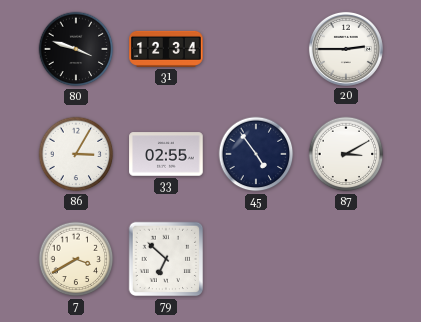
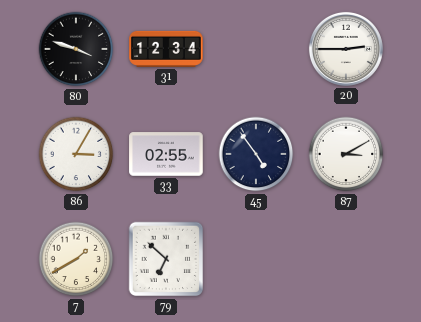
7: 3:40 -> 1:40
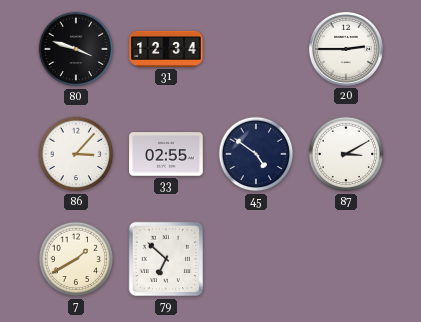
86: 3:05 -> 3:07
45: 4:54 -> 4:51
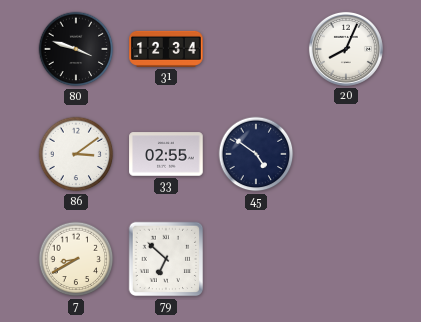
20: 2:45 -> 8:04
86: 3:07 -> 3:09
87: 3:10 -> none
7: 1:40 -> 8:40
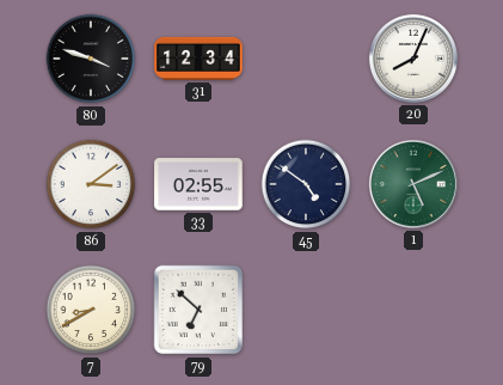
1: none -> 5:11
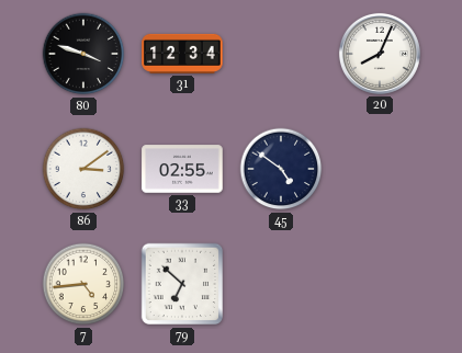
1: 5:11 -> none
7: 8:40 -> 4:44
